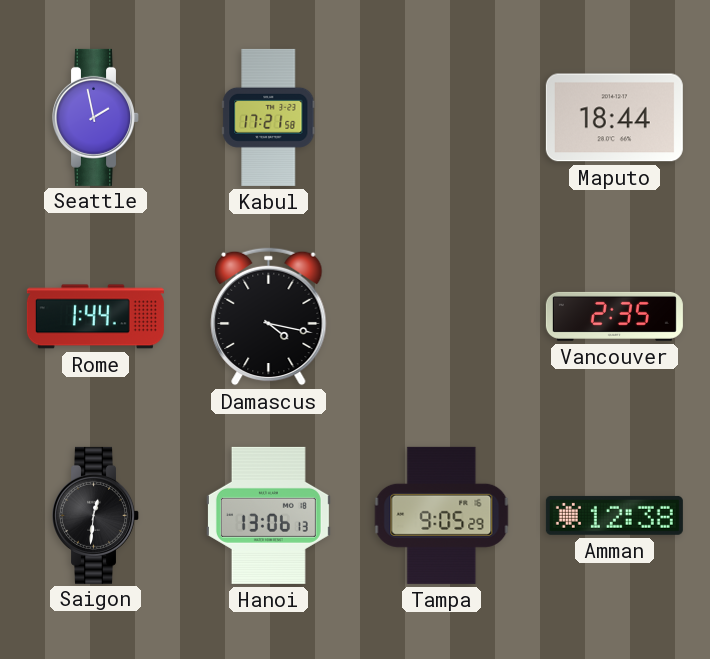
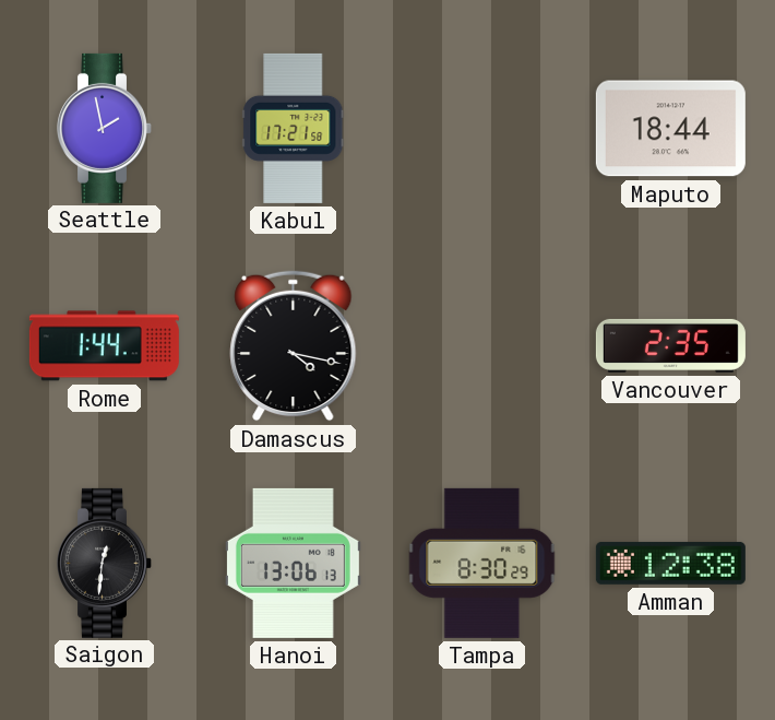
Tampa: 9:05 -> 8:30
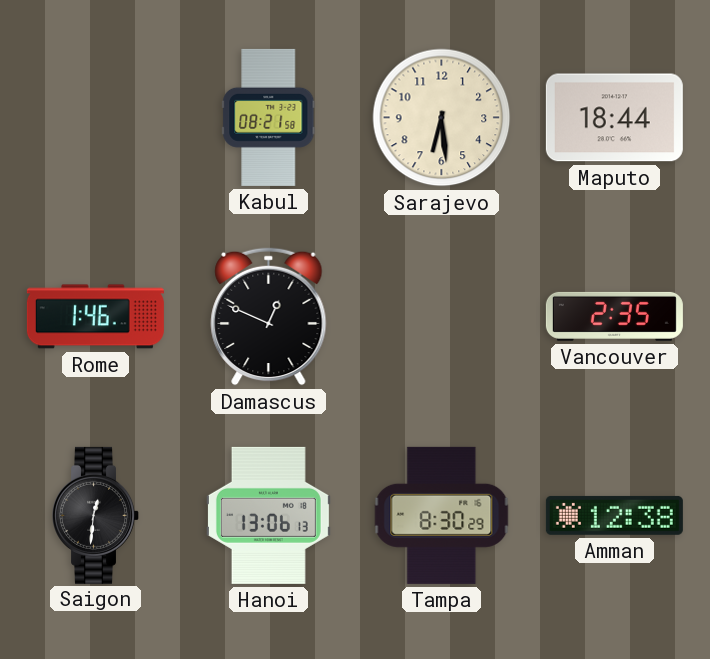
Seattle: 1:58 -> none
Kabul: 17:21 -> 08:21
Sarajevo: none -> 6:29
Rome: 1:44 -> 1:46
Damascus: 4:17 -> 12:49
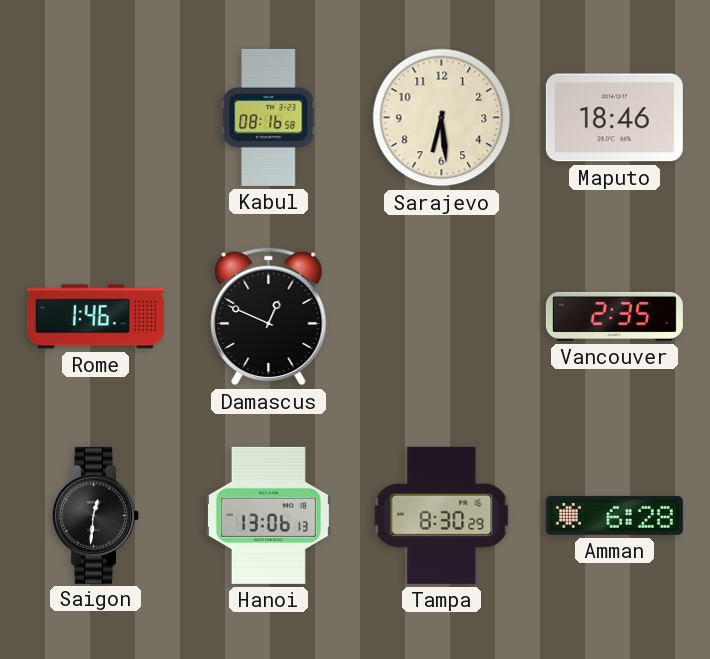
Kabul: 08:21 -> 08:16
Maputo: 18:44 -> 18:46
Amman: 12:38 -> 6:28
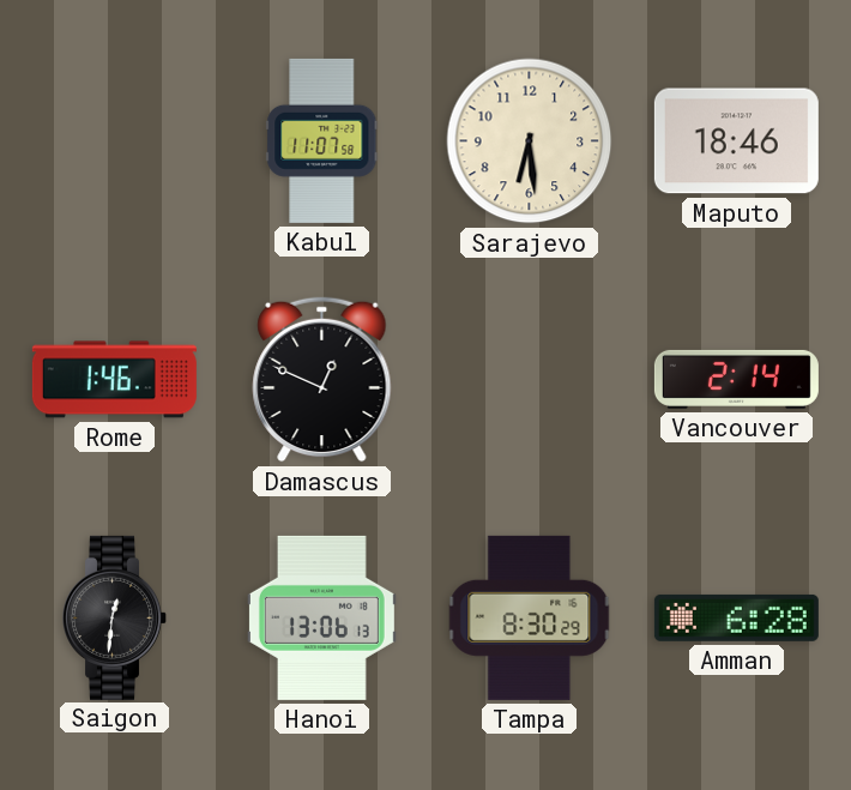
Kabul: 08:16 -> 11:07
Vancouver: 2:35 -> 2:14
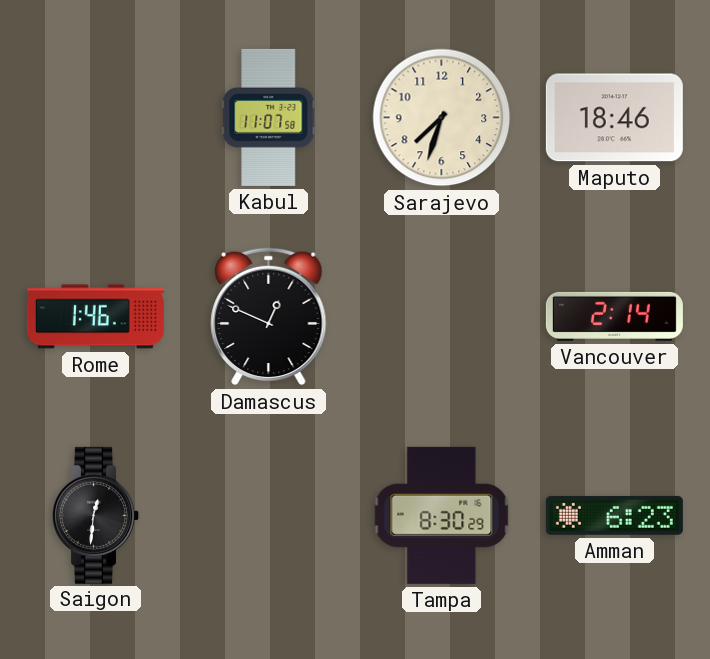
Sarajevo: 6:29 -> 7:33
Hanoi: 13:06 -> none
Amman: 6:28 -> 6:23
